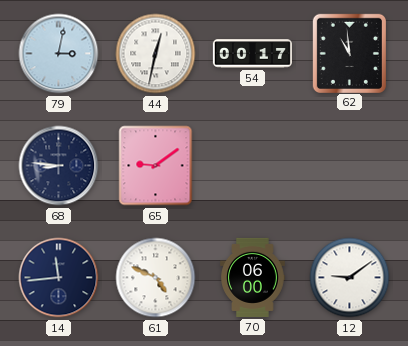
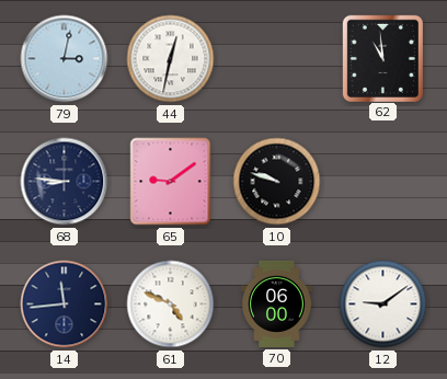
54: 00:17 -> none
10: none -> 9:48
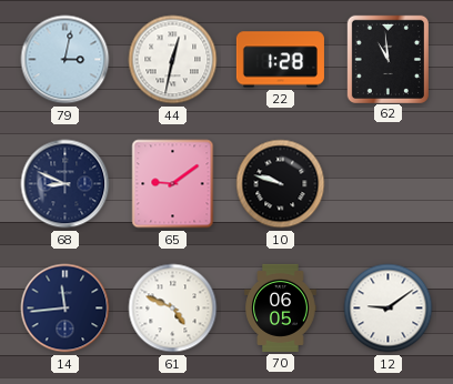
22: none -> 1:28
68: 8:46 -> 8:49
70: 06:00 -> 06:05
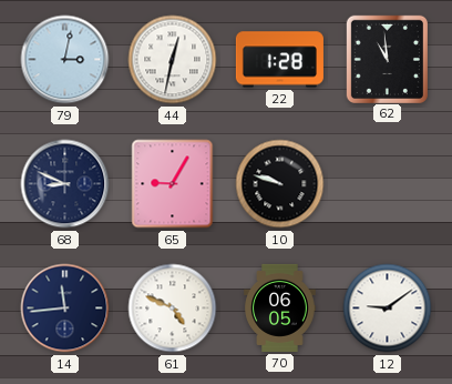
65: 9:09 -> 9:05
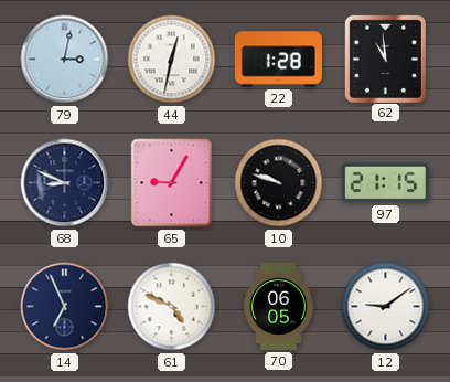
97: none -> 21:15
14: 11:44 -> 6:56
